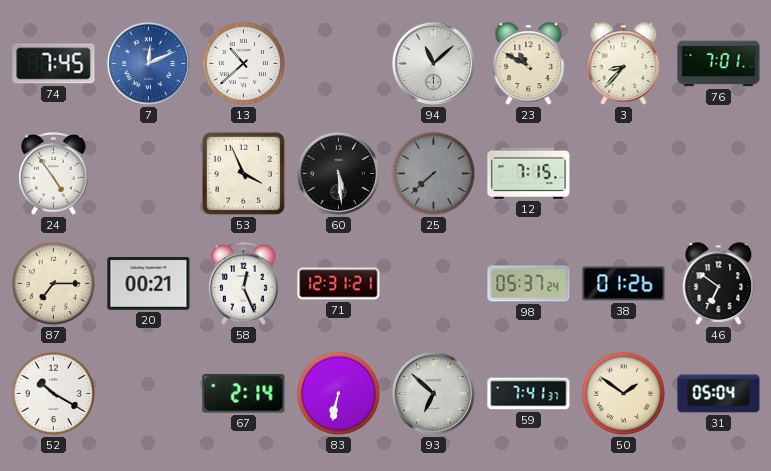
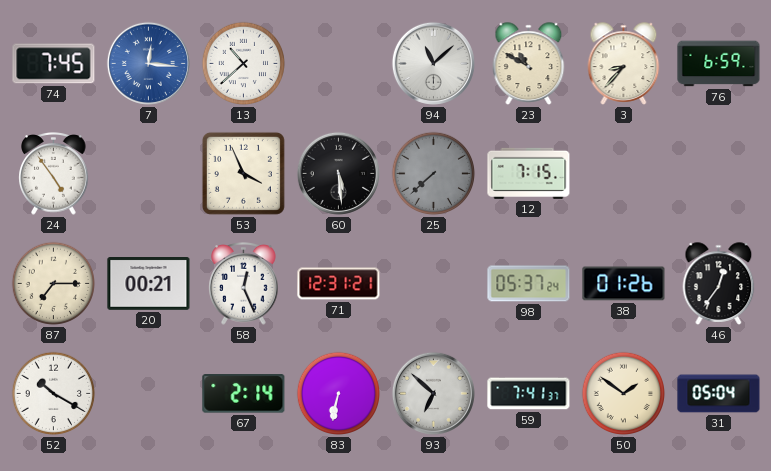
7: 12:11 -> 12:16
76: 7:01 -> 6:59
46: 6:51 -> 12:36
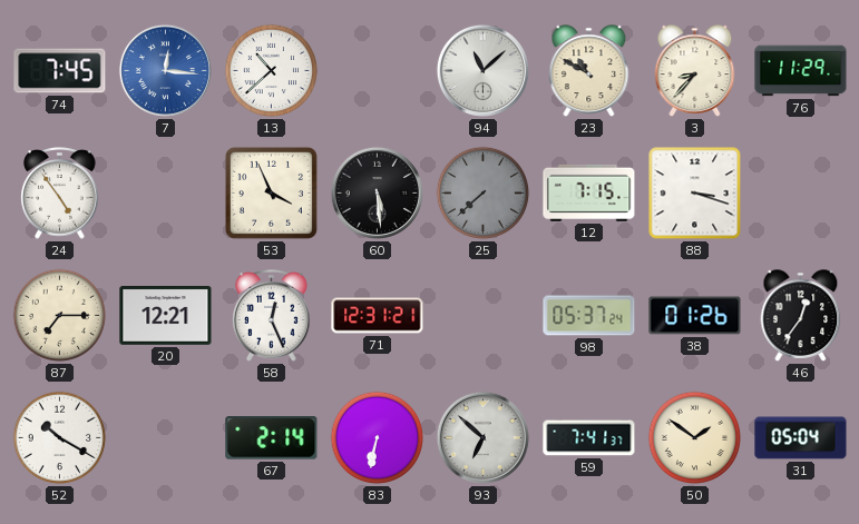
76: 6:59 -> 11:29
88: none -> 3:18
20: 00:21 -> 12:21
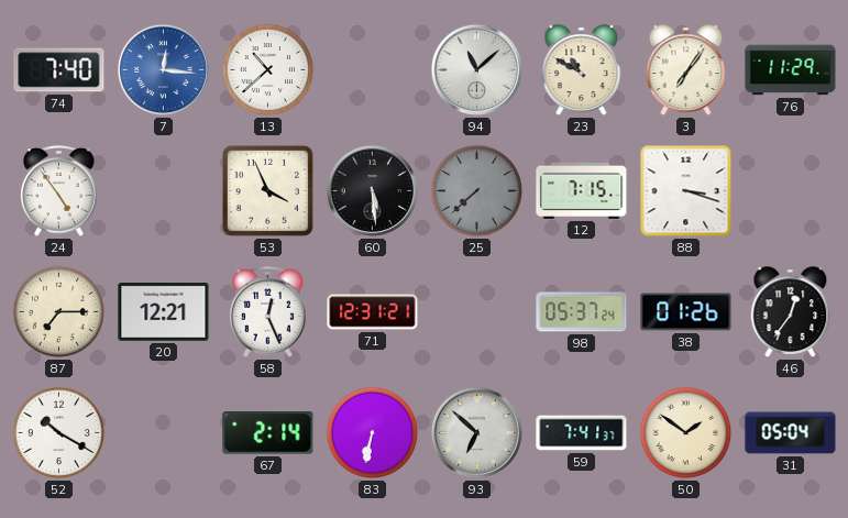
74: 7:45 -> 7:40
3: 8:37 -> 7:06
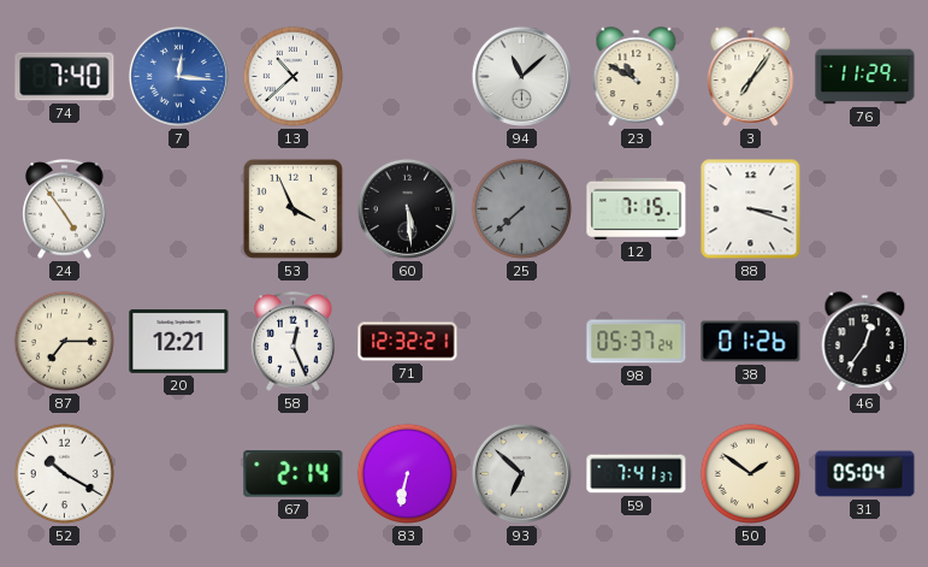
71: 12:31 -> 12:32
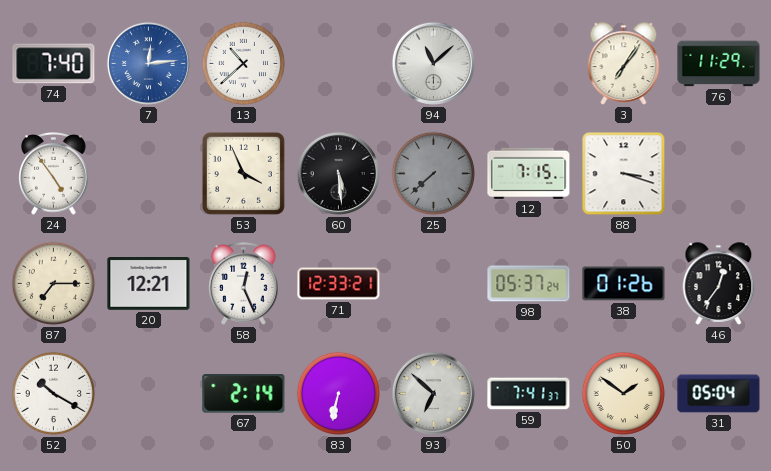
7: 12:16 -> 12:14
23: 10:50 -> none
71: 12:32 -> 12:33
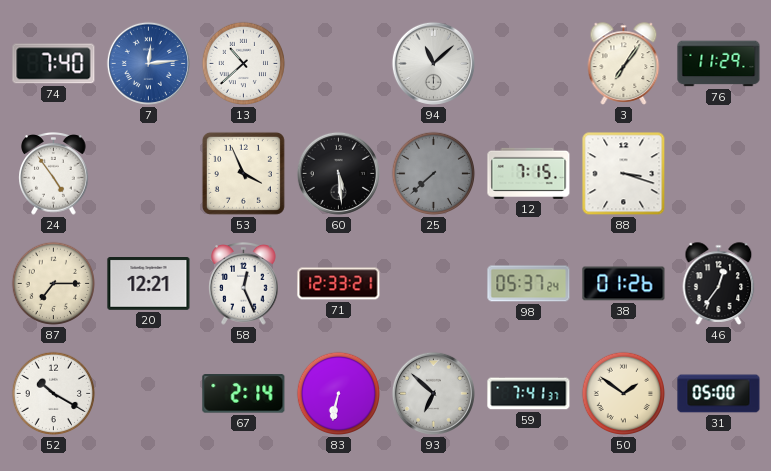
31: 05:04 -> 05:00
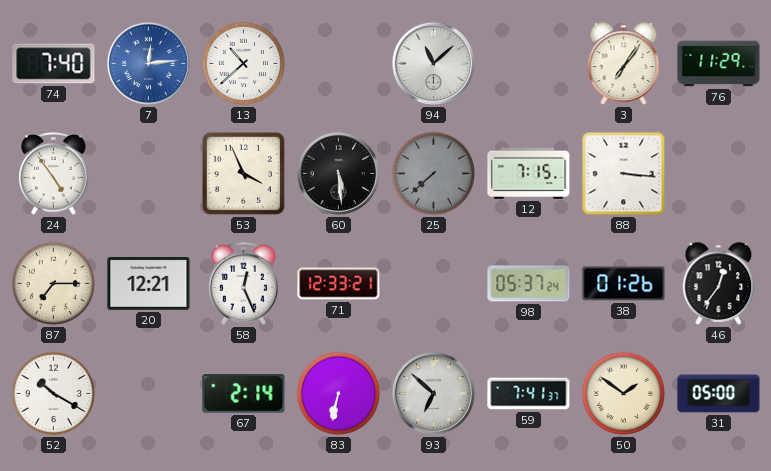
88: 3:18 -> 3:16
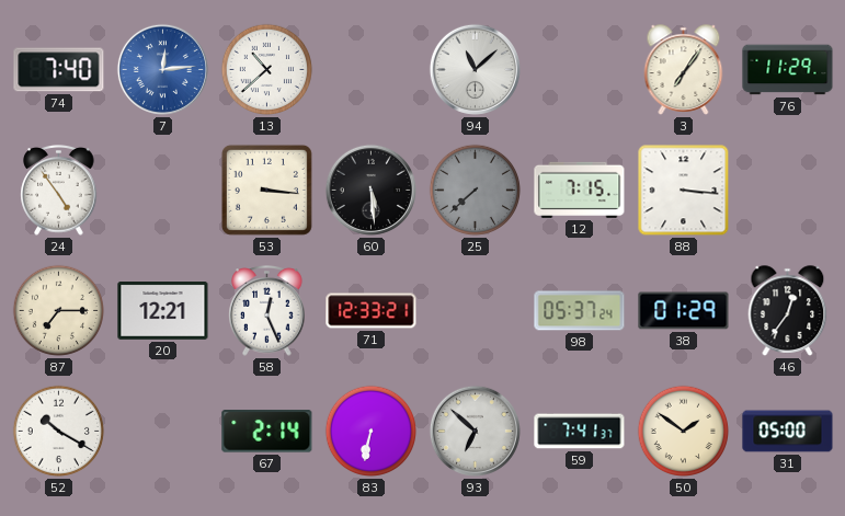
53: 3:56 -> 3:16
38: 01:26 -> 01:29
